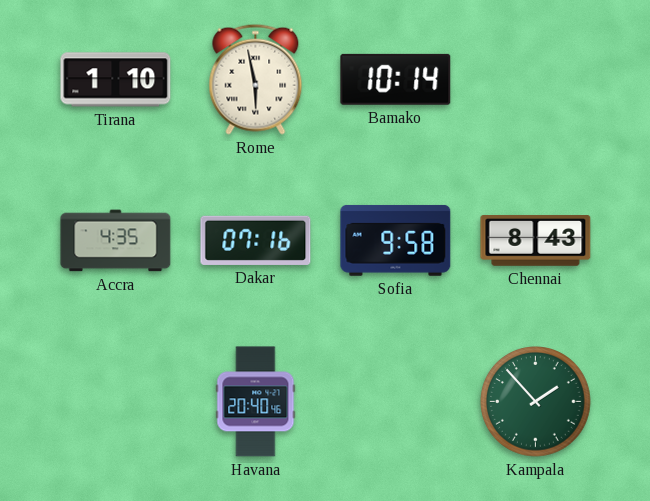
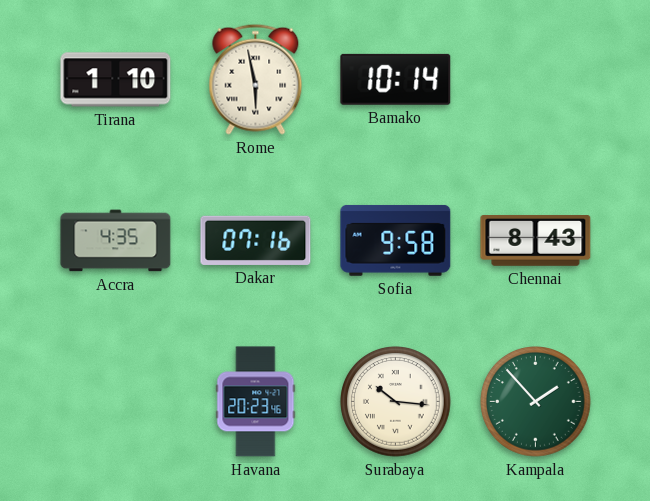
Havana: 20:40 -> 20:23
Surabaya: none -> 10:16
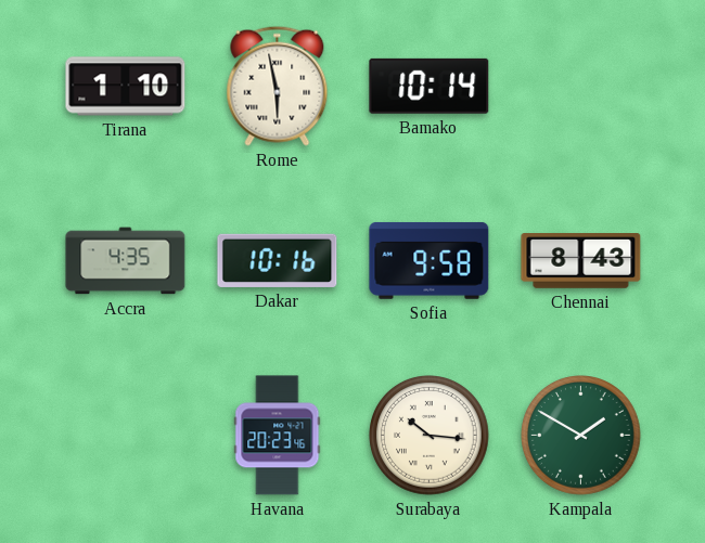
Dakar: 07:16 -> 10:16
Kampala: 1:53 -> 1:50
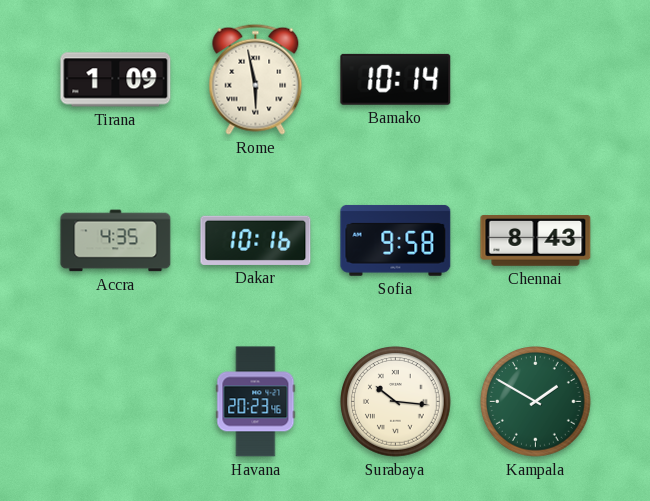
Tirana: 1:10 -> 1:09
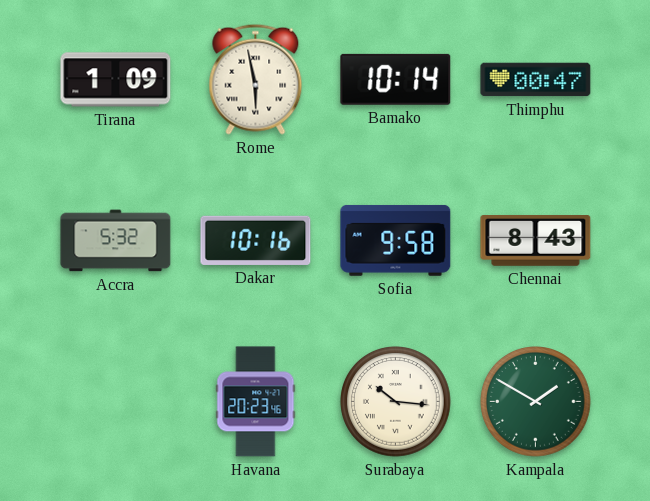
Thimphu: none -> 00:47
Accra: 4:35 -> 5:32
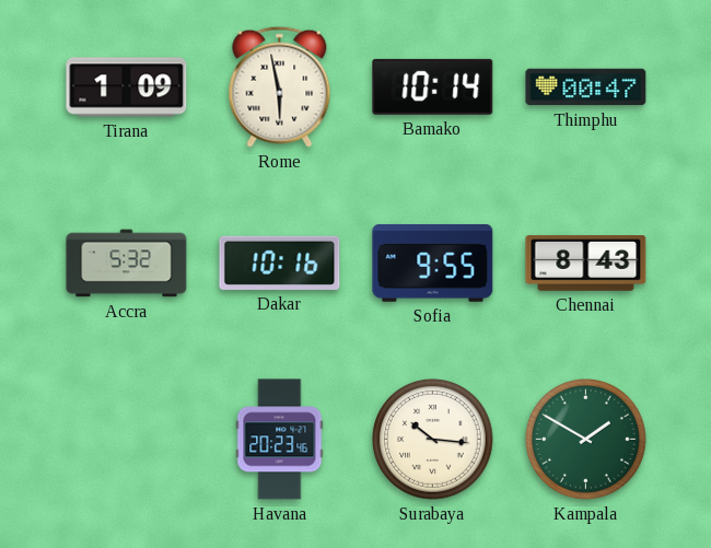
Sofia: 9:58 -> 9:55
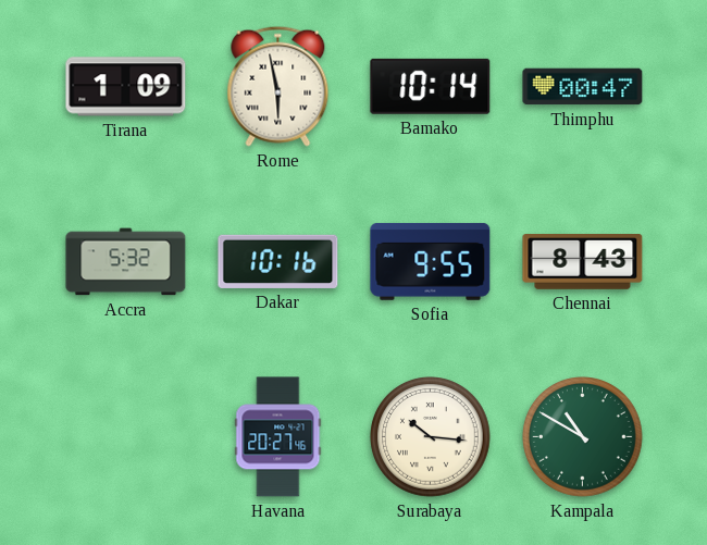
Havana: 20:23 -> 20:27
Kampala: 1:50 -> 10:50
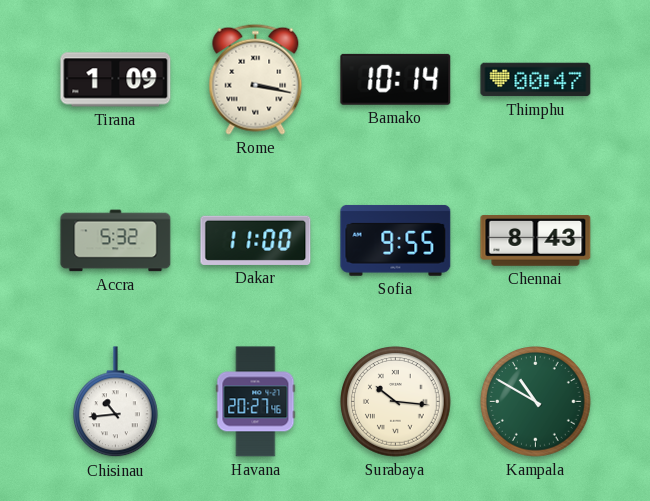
Rome: 5:58 -> 3:17
Dakar: 10:16 -> 11:00
Chisinau: none -> 10:44
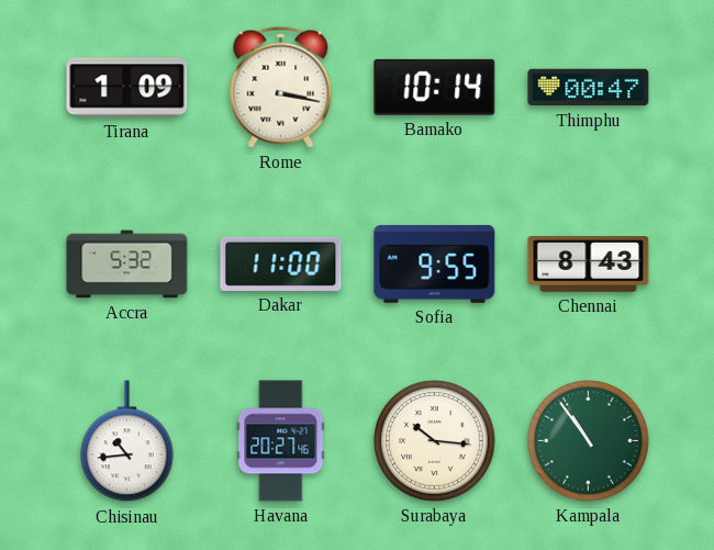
Kampala: 10:50 -> 10:54
